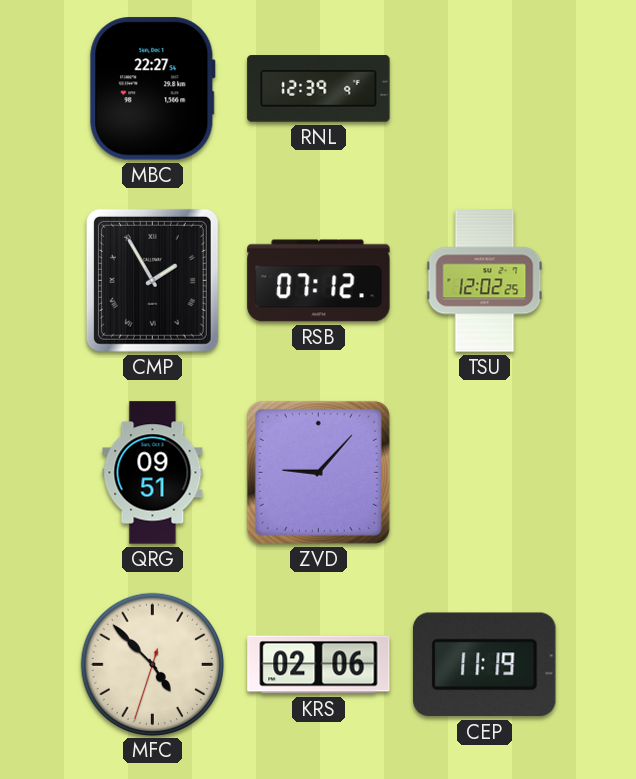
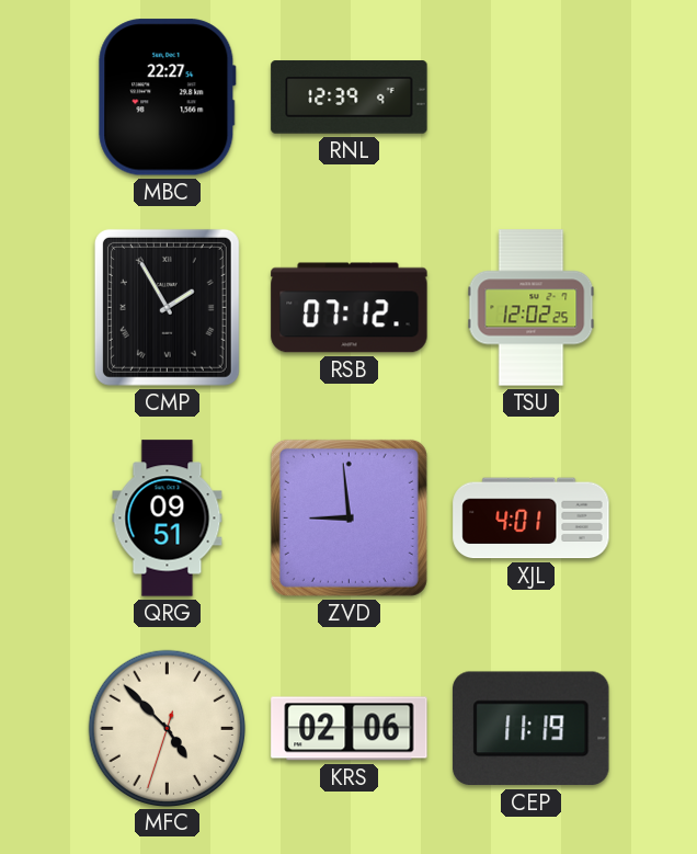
ZVD: 9:07 -> 8:59
XJL: none -> 4:01
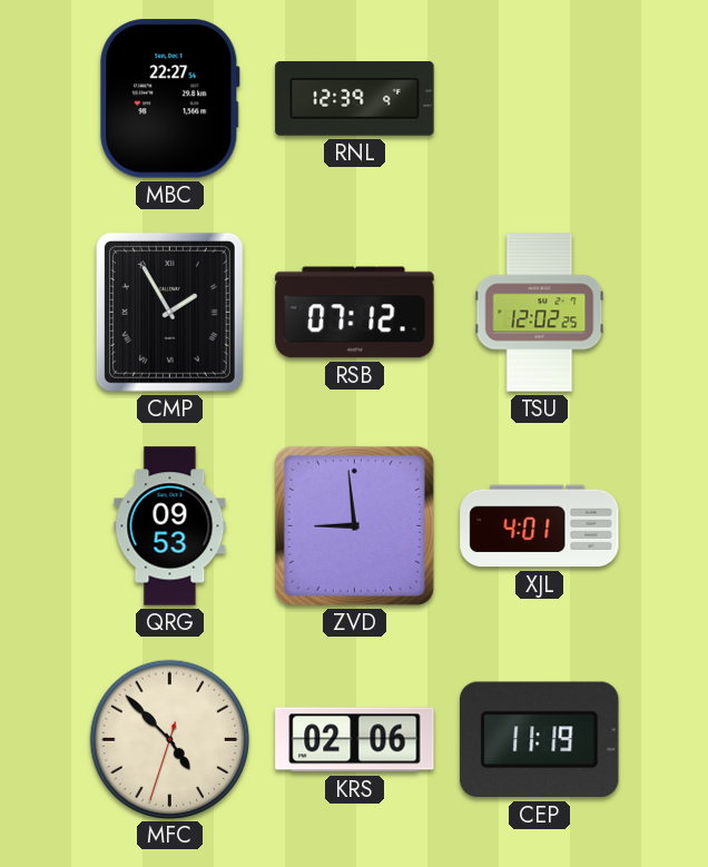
QRG: 09:51 -> 09:53
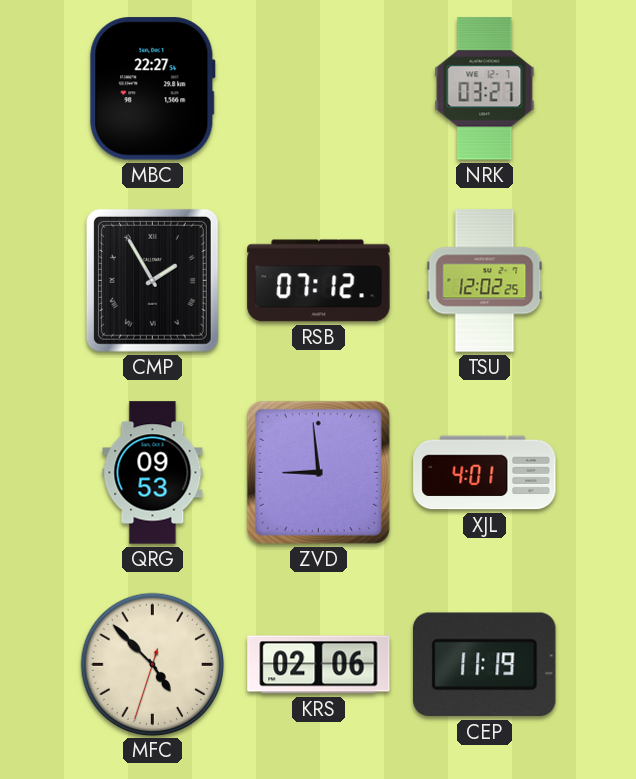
RNL: 12:39 -> none
NRK: none -> 03:27
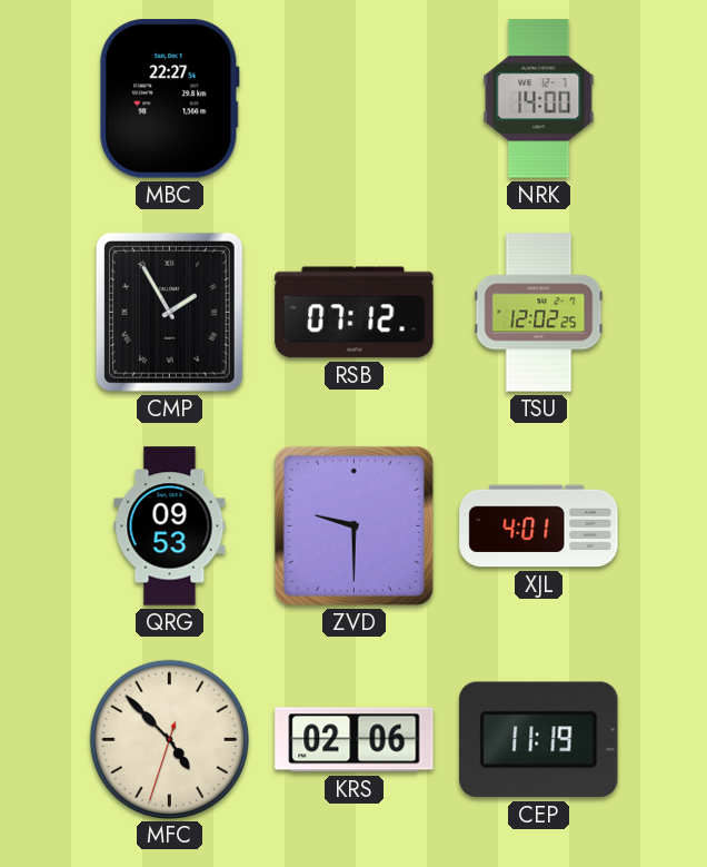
NRK: 03:27 -> 14:00
ZVD: 8:59 -> 9:30
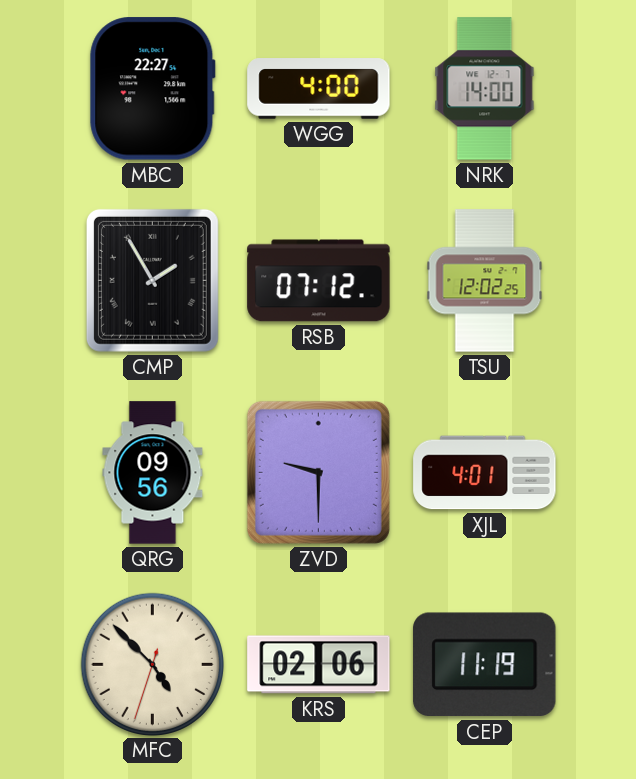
WGG: none -> 4:00
QRG: 09:53 -> 09:56
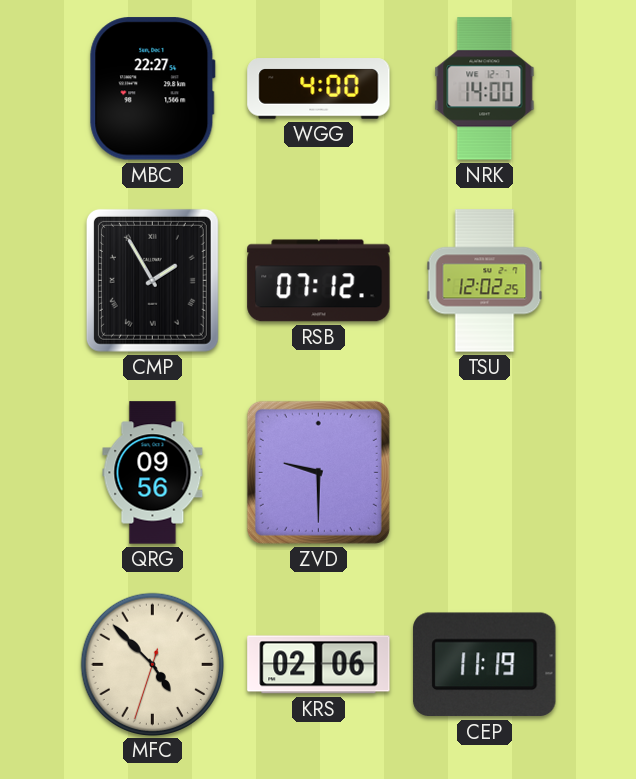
XJL: 4:01 -> none
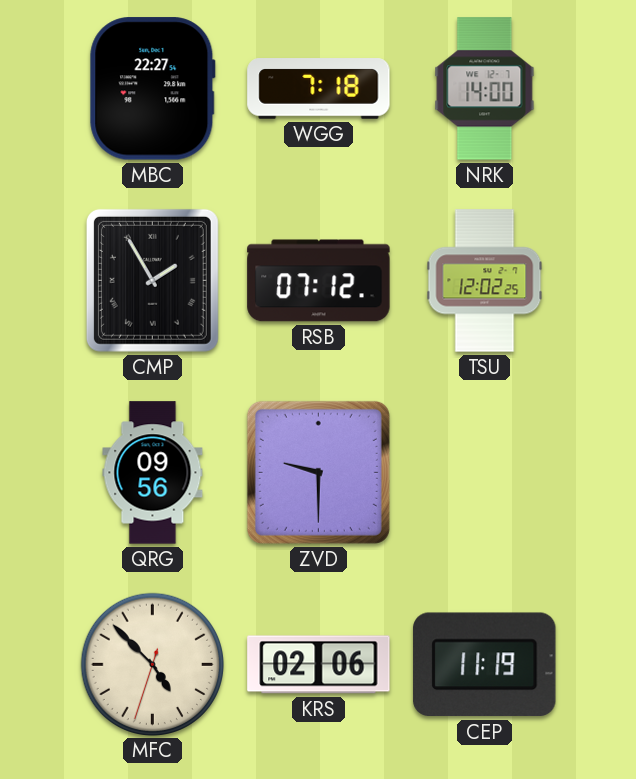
WGG: 4:00 -> 7:18
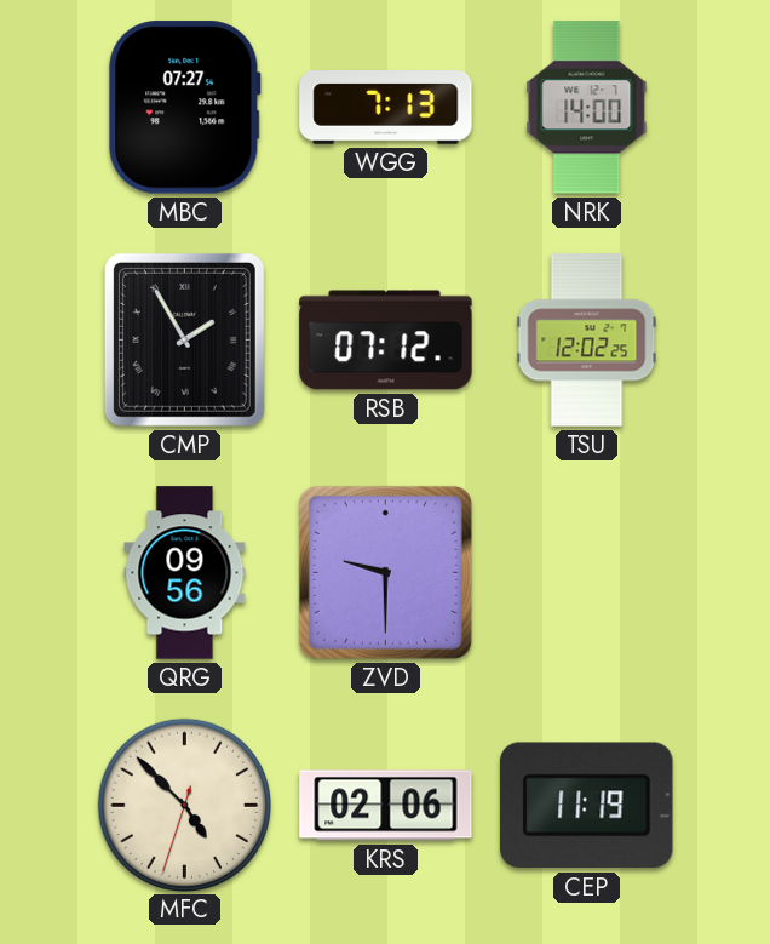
MBC: 22:27 -> 07:27
WGG: 7:18 -> 7:13
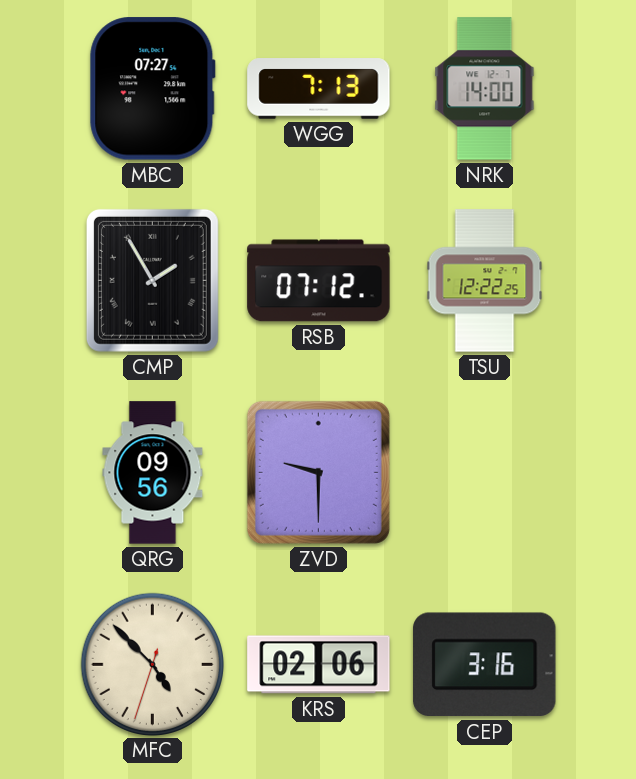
TSU: 12:02 -> 12:22
CEP: 11:19 -> 3:16
